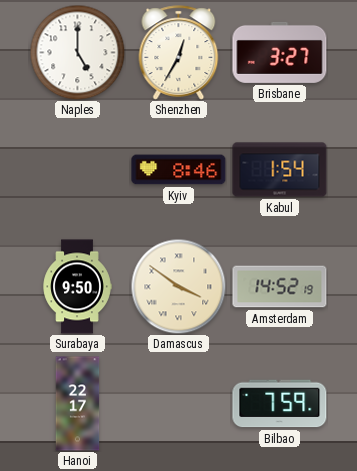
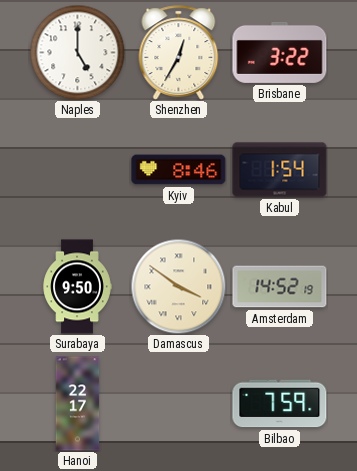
Brisbane: 3:27 -> 3:22
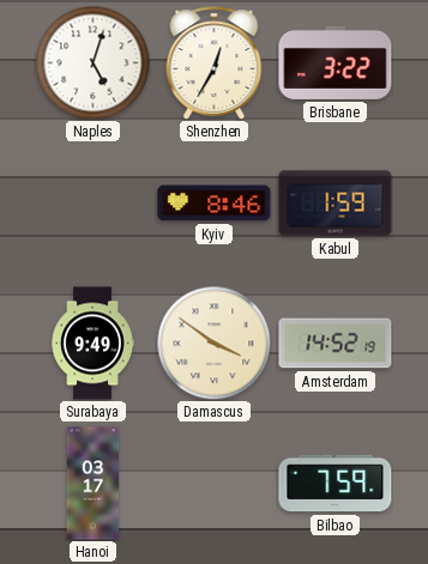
Naples: 5:00 -> 5:03
Kabul: 1:54 -> 1:59
Surabaya: 9:50 -> 9:49
Hanoi: 22:17 -> 03:17
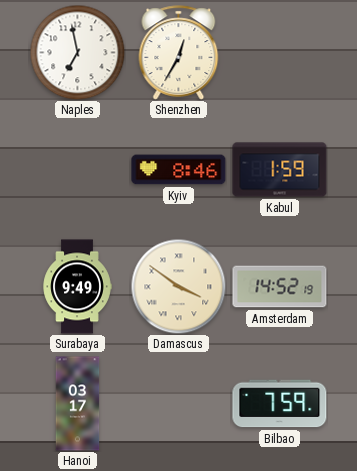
Naples: 5:03 -> 6:58
Brisbane: 3:22 -> none
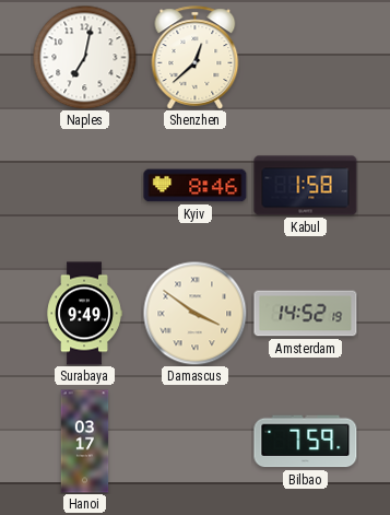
Naples: 6:58 -> 7:02
Shenzhen: 12:35 -> 12:38
Kabul: 1:59 -> 1:58
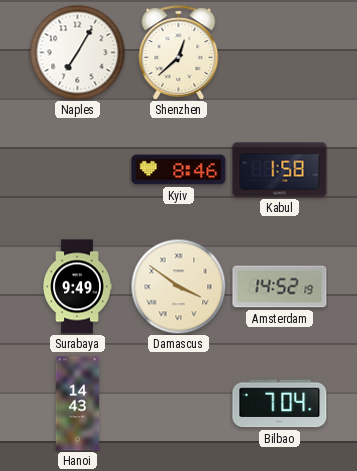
Naples: 7:02 -> 7:05
Hanoi: 03:17 -> 14:43
Bilbao: 7:59 -> 7:04
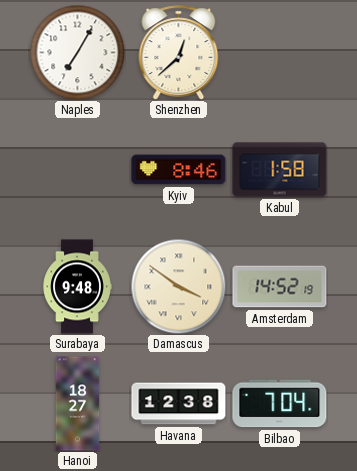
Surabaya: 9:49 -> 9:48
Hanoi: 14:43 -> 18:27
Havana: none -> 12:38
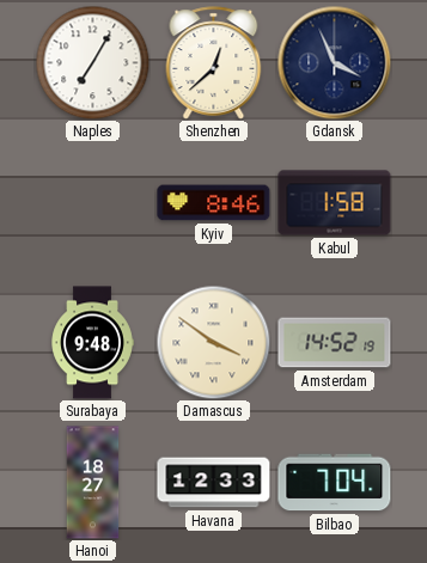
Gdansk: none -> 3:56
Havana: 12:38 -> 12:33
